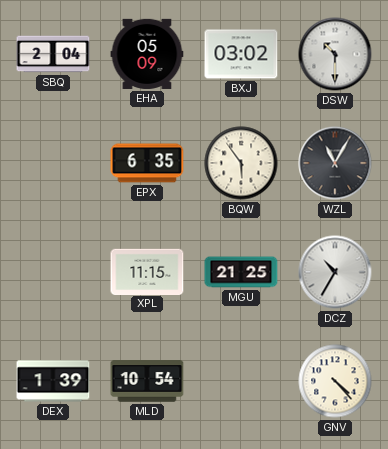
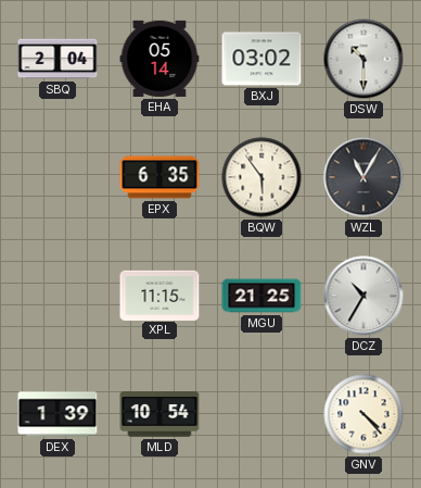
EHA: 05:09 -> 05:14
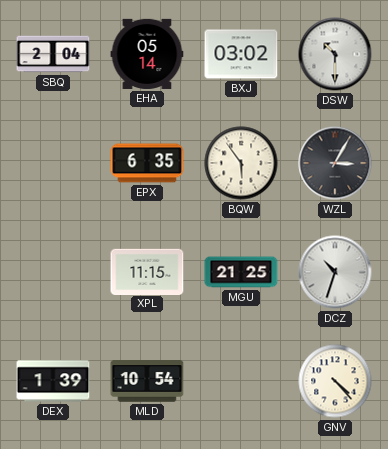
WZL: 11:05 -> 3:05
DCZ: 10:35 -> 10:33
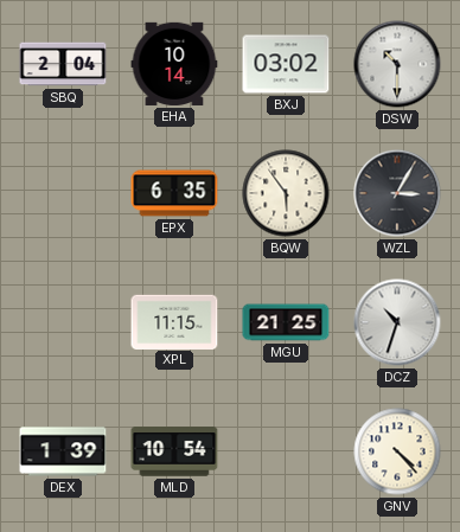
EHA: 05:14 -> 10:14
